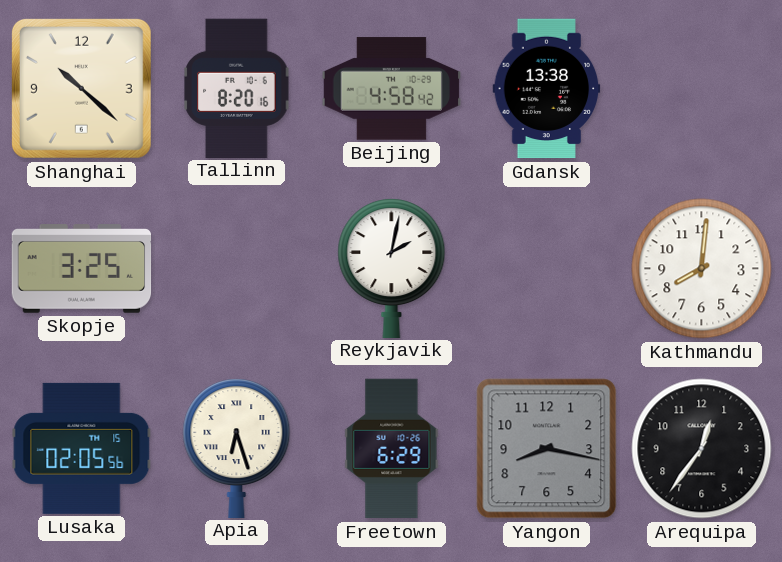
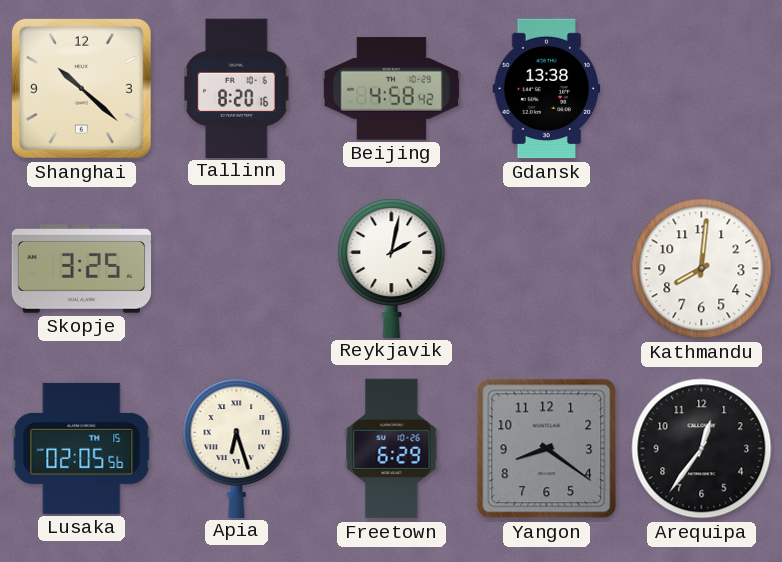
Yangon: 8:17 -> 8:21
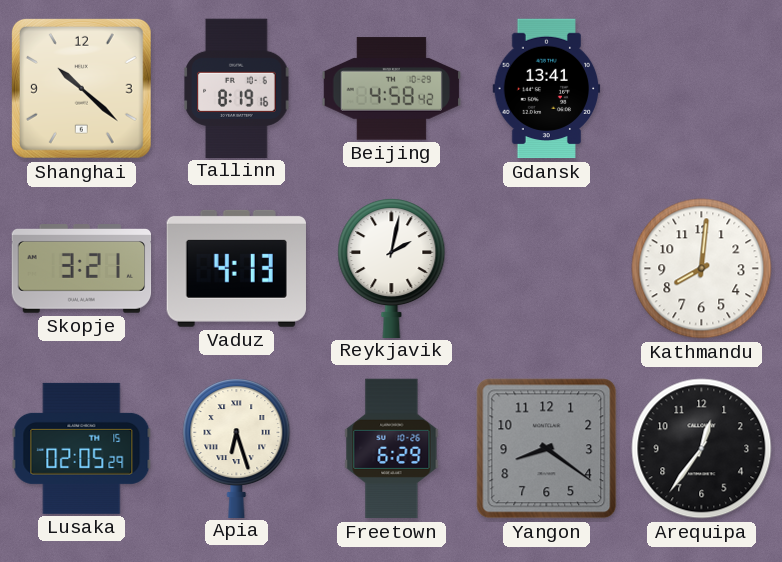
Tallinn: 8:20 -> 8:19
Gdansk: 13:38 -> 13:41
Skopje: 3:25 -> 3:21
Vaduz: none -> 4:13
Lusaka: 02:05:56 -> 02:05:29
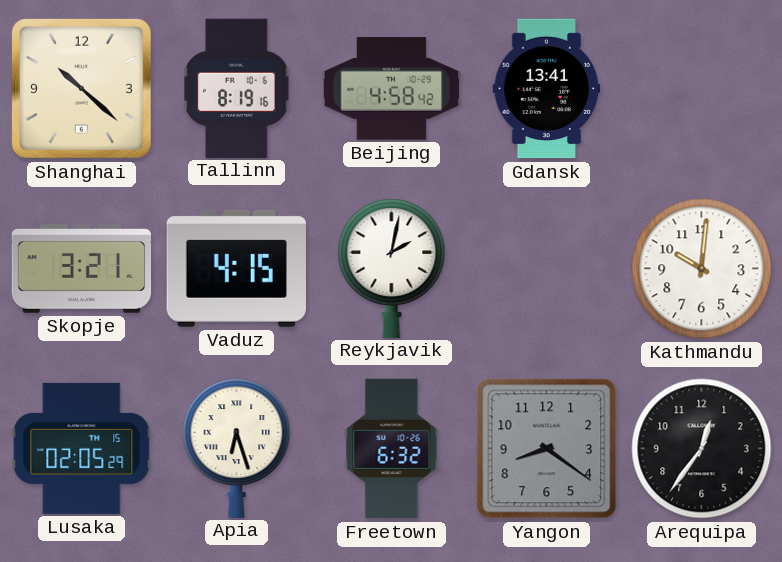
Vaduz: 4:13 -> 4:15
Kathmandu: 8:01 -> 10:01
Freetown: 6:29 -> 6:32
